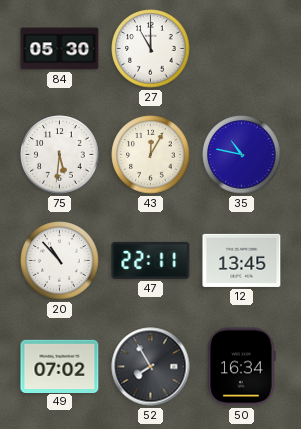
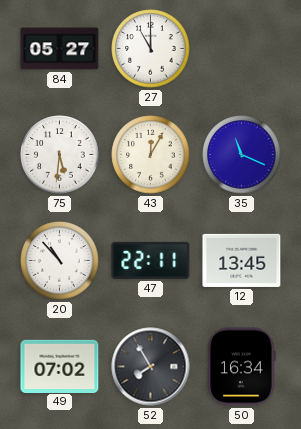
84: 05:30 -> 05:27
35: 10:47 -> 11:19
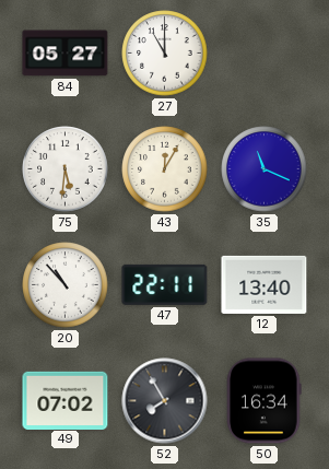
12: 13:45 -> 13:40
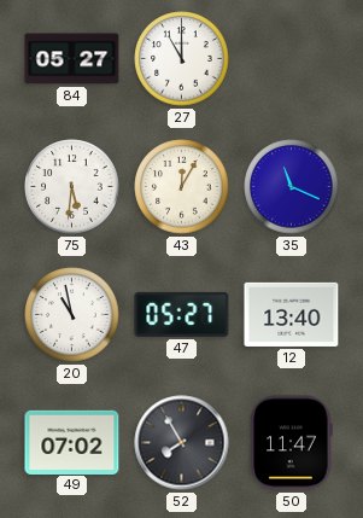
20: 10:53 -> 10:58
47: 22:11 -> 05:27
50: 16:34 -> 11:47
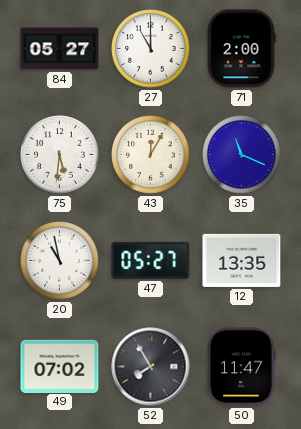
71: none -> 2:00
12: 13:40 -> 13:35
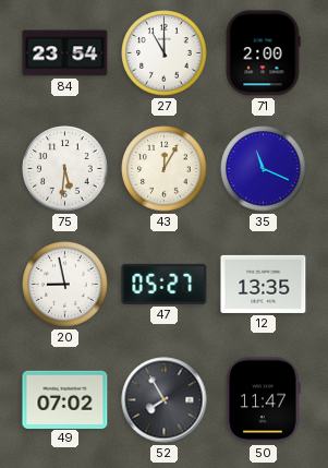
84: 05:27 -> 23:54
20: 10:58 -> 8:58
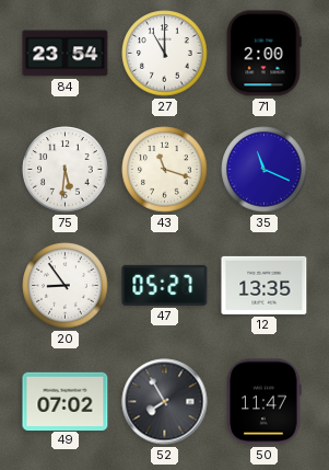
43: 12:05 -> 11:18
20: 8:58 -> 8:54
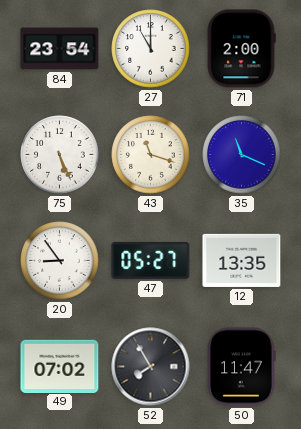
75: 5:31 -> 5:26
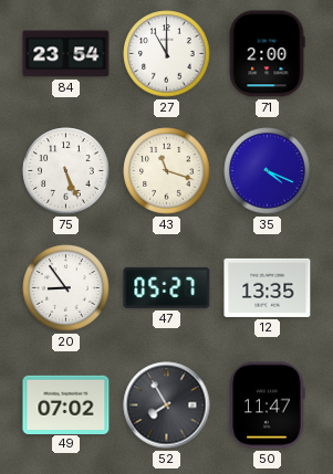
35: 11:19 -> 4:19
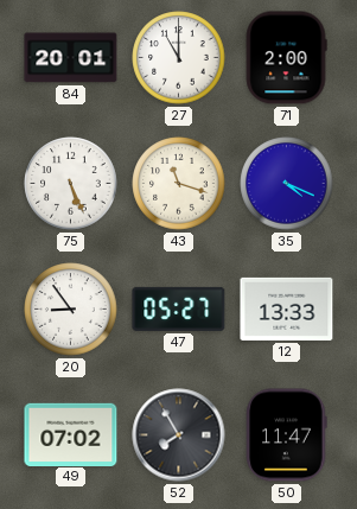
84: 23:54 -> 20:01
12: 13:35 -> 13:33
